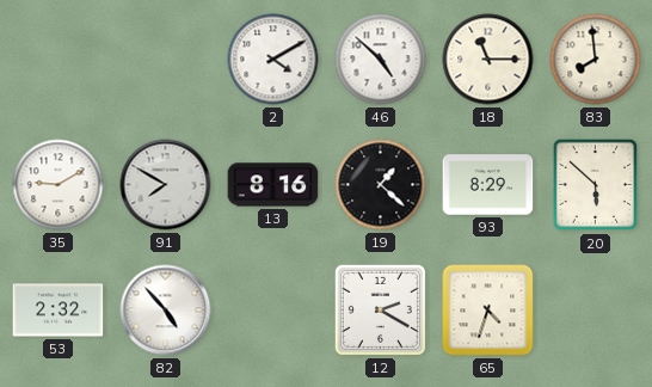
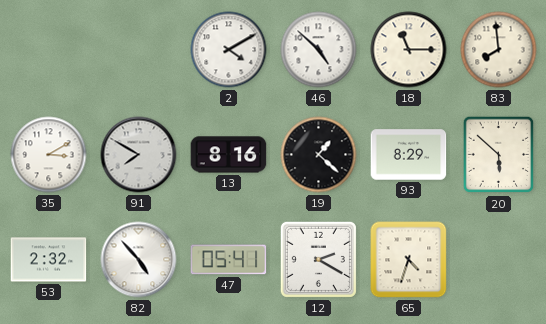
35: 9:10 -> 3:10
47: none -> 05:41
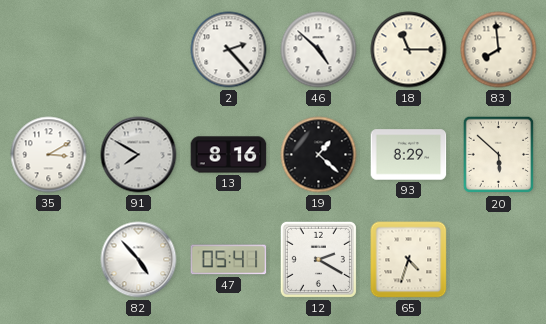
2: 4:10 -> 2:23
53: 2:32 -> none
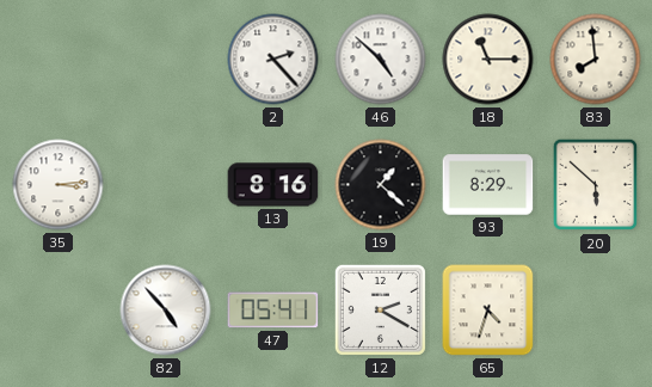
35: 3:10 -> 3:14
91: 7:50 -> none
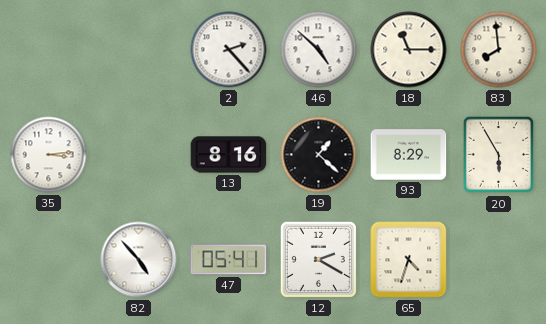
20: 5:52 -> 5:55
